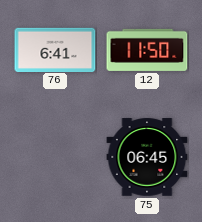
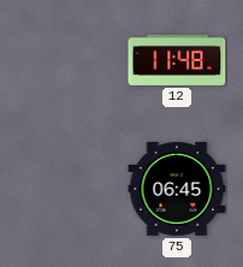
76: 6:41 -> none
12: 11:50 -> 11:48
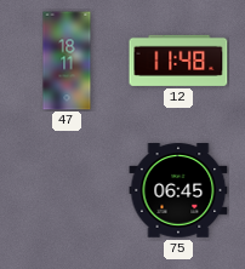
47: none -> 18:11
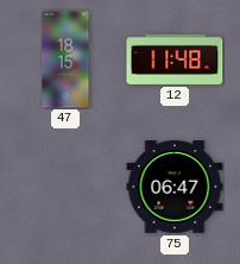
47: 18:11 -> 18:15
75: 06:45 -> 06:47
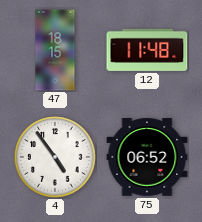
4: none -> 4:54
75: 06:47 -> 06:52
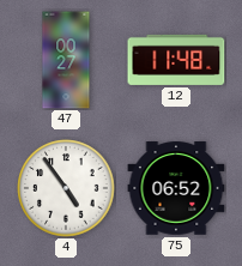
47: 18:15 -> 00:27
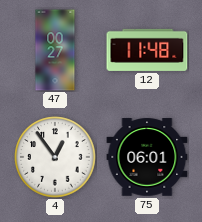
4: 4:54 -> 12:54
75: 06:52 -> 06:01
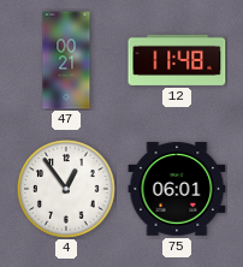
47: 00:27 -> 00:21
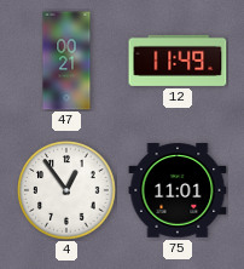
12: 11:48 -> 11:49
75: 06:01 -> 11:01
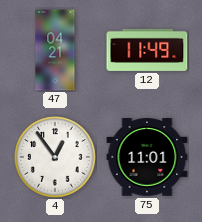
47: 00:21 -> 04:21
